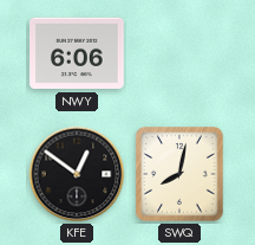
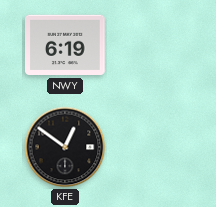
NWY: 6:06 -> 6:19
SWQ: 8:02 -> none
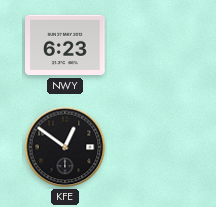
NWY: 6:19 -> 6:23
